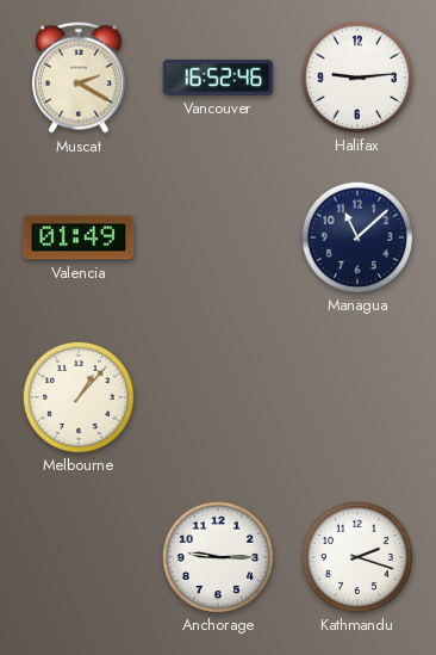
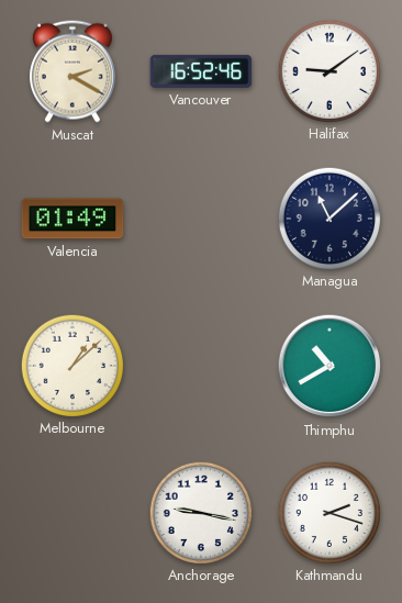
Halifax: 9:14 -> 9:09
Melbourne: 1:07 -> 1:08
Thimphu: none -> 10:40
Anchorage: 9:15 -> 9:17
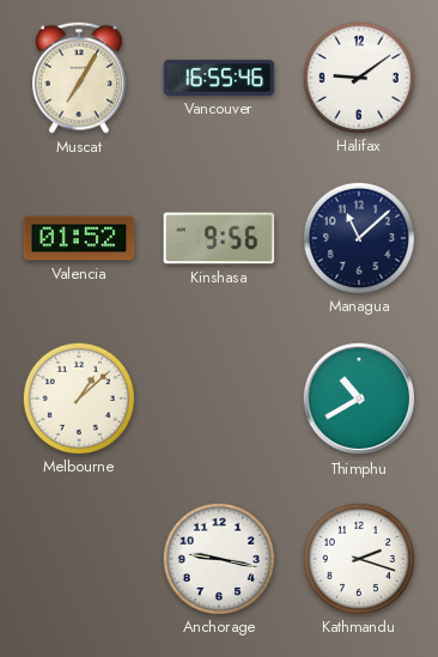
Muscat: 2:20 -> 7:05
Vancouver: 16:52 -> 16:55
Valencia: 01:49 -> 01:52
Kinshasa: none -> 9:56
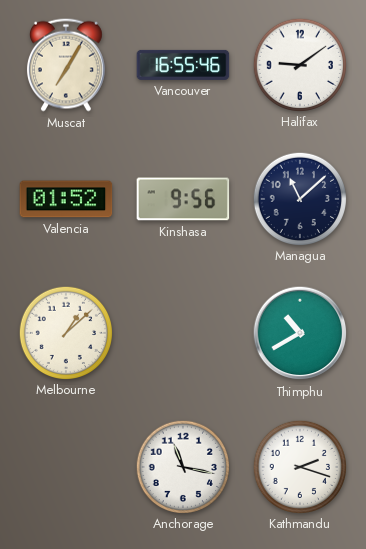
Anchorage: 9:17 -> 11:17
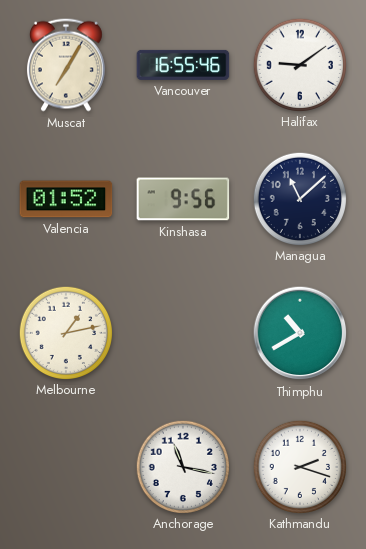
Melbourne: 1:08 -> 1:13
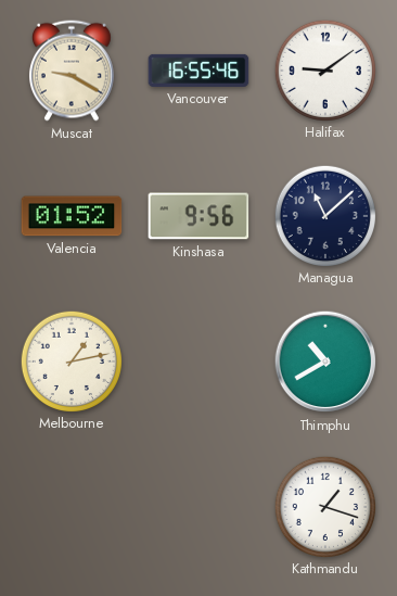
Muscat: 7:05 -> 9:20
Anchorage: 11:17 -> none
Kathmandu: 2:18 -> 1:18
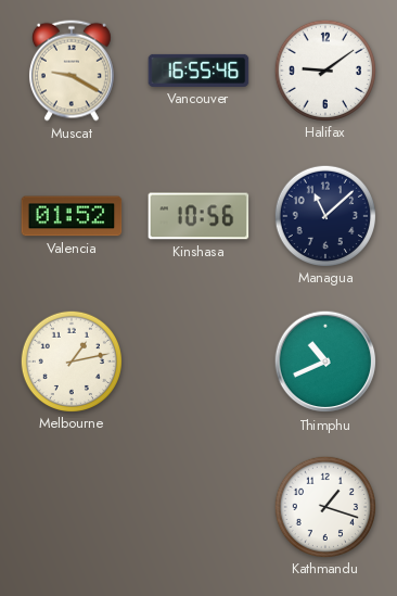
Kinshasa: 9:56 -> 10:56
Thimphu: 10:40 -> 10:41
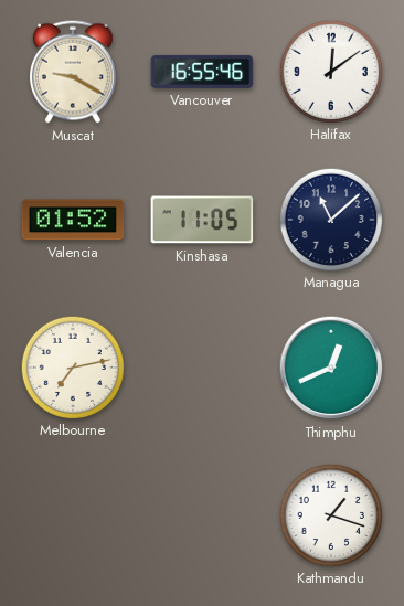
Halifax: 9:09 -> 12:09
Kinshasa: 10:56 -> 11:05
Melbourne: 1:13 -> 7:13
Thimphu: 10:41 -> 12:41
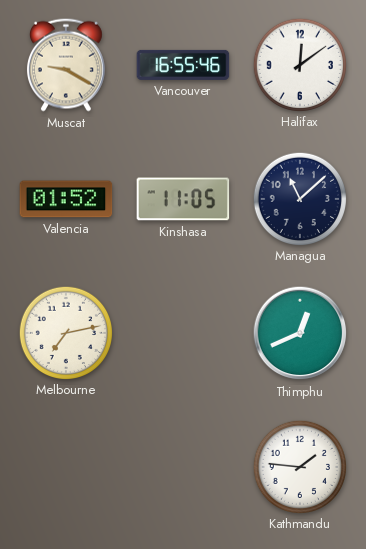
Kathmandu: 1:18 -> 1:46
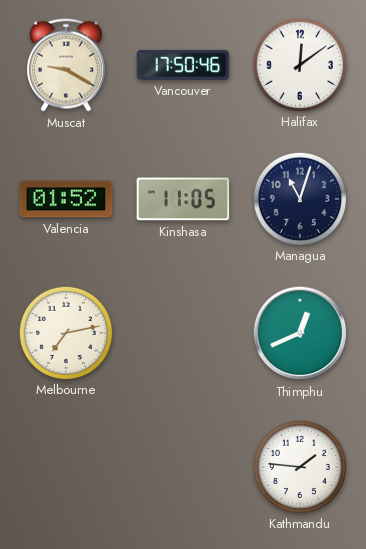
Vancouver: 16:55 -> 17:50
Managua: 11:08 -> 11:03
